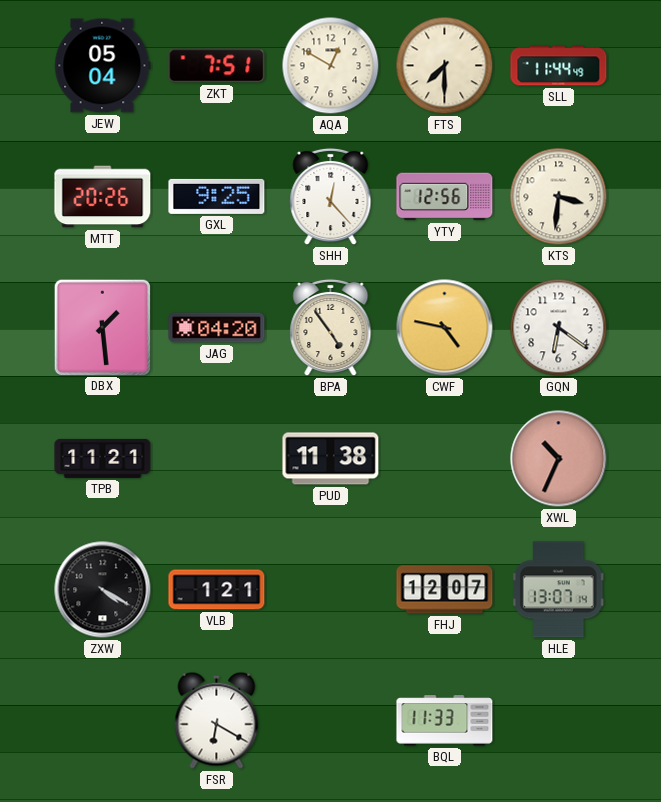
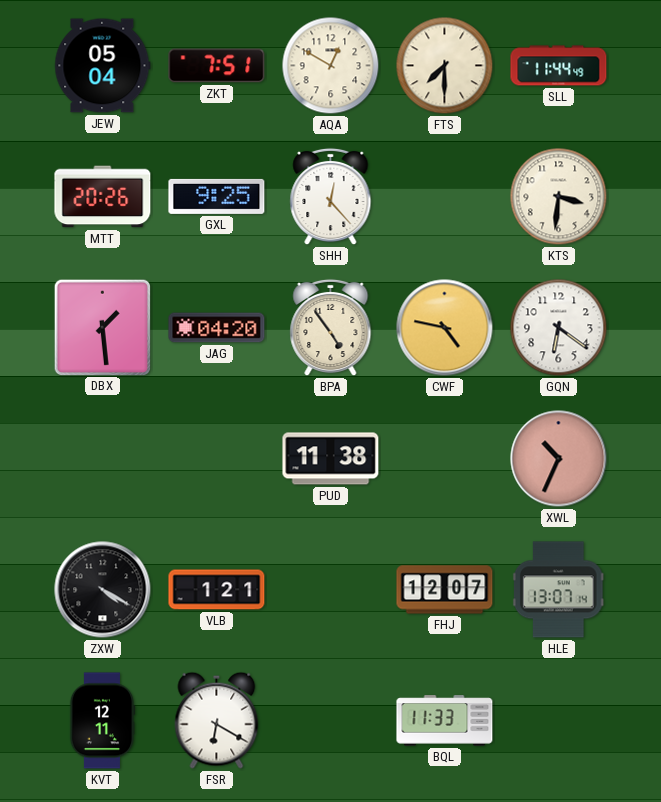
YTY: 12:56 -> none
TPB: 11:21 -> none
KVT: none -> 12:11
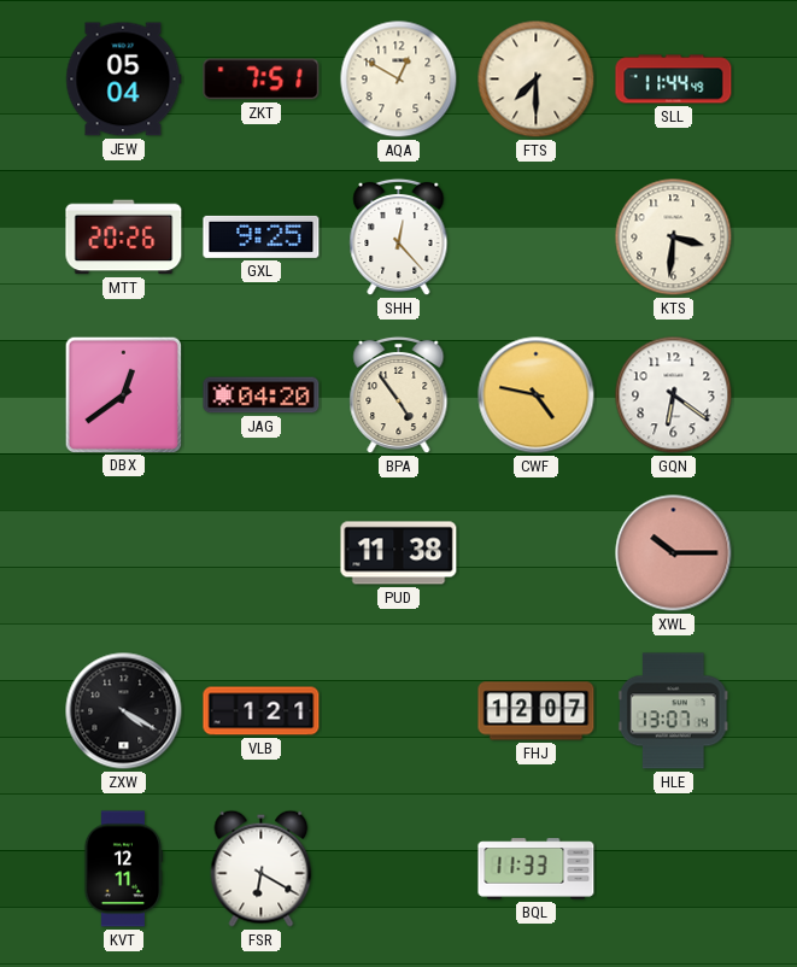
DBX: 1:29 -> 12:39
XWL: 10:34 -> 10:15
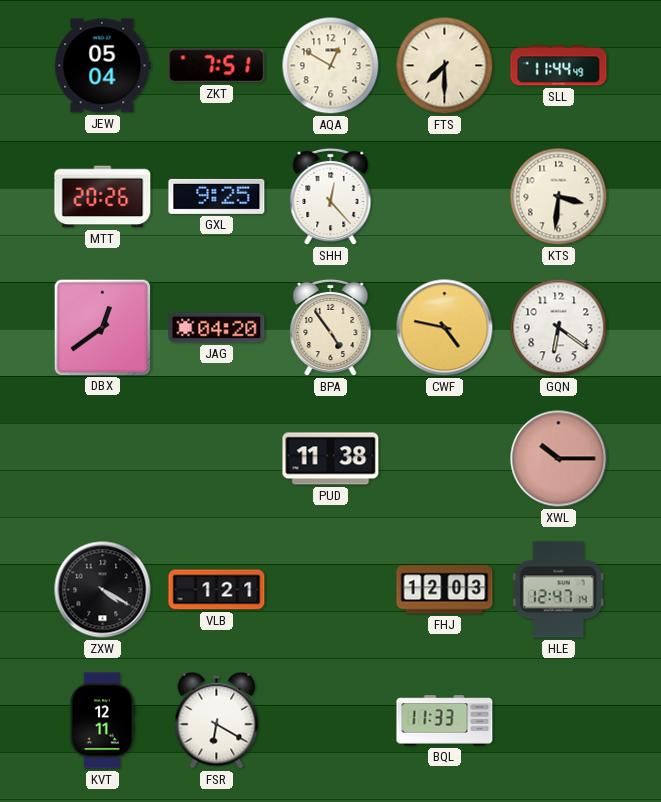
FHJ: 12:07 -> 12:03
HLE: 13:07 -> 12:47
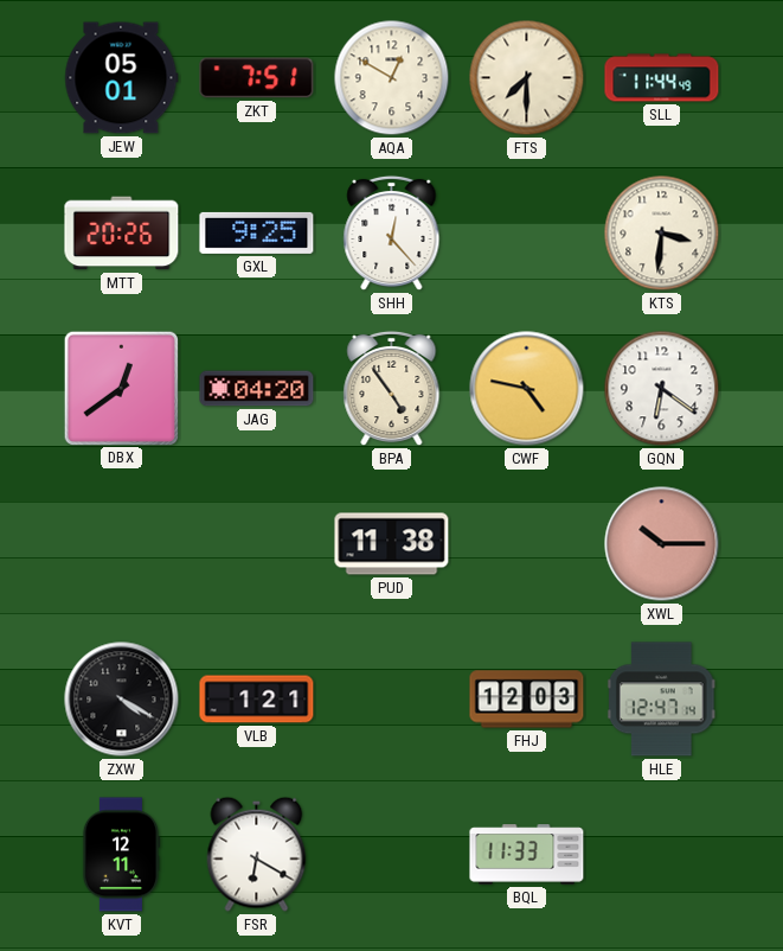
JEW: 05:04 -> 05:01
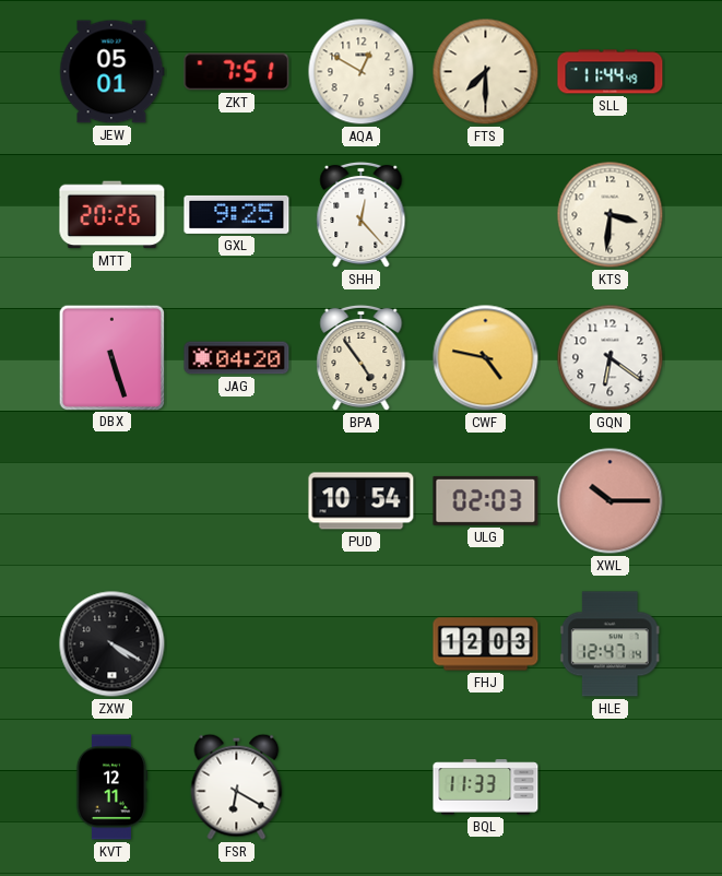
DBX: 12:39 -> 5:27
PUD: 11:38 -> 10:54
ULG: none -> 02:03
VLB: 1:21 -> none
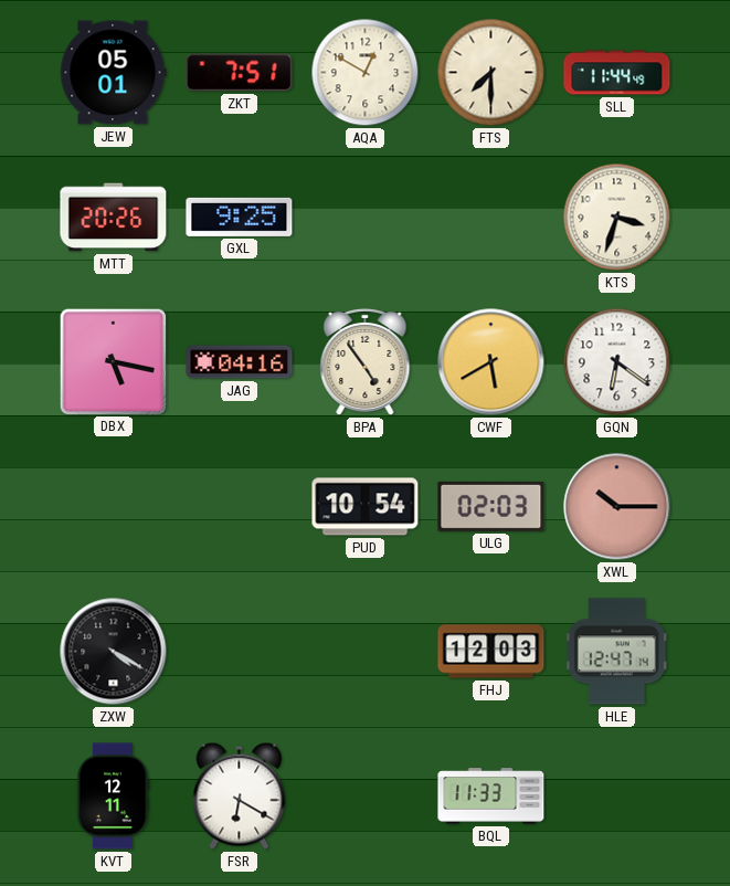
SHH: 12:23 -> none
KTS: 3:31 -> 3:33
DBX: 5:27 -> 5:17
JAG: 04:20 -> 04:16
CWF: 4:47 -> 5:40
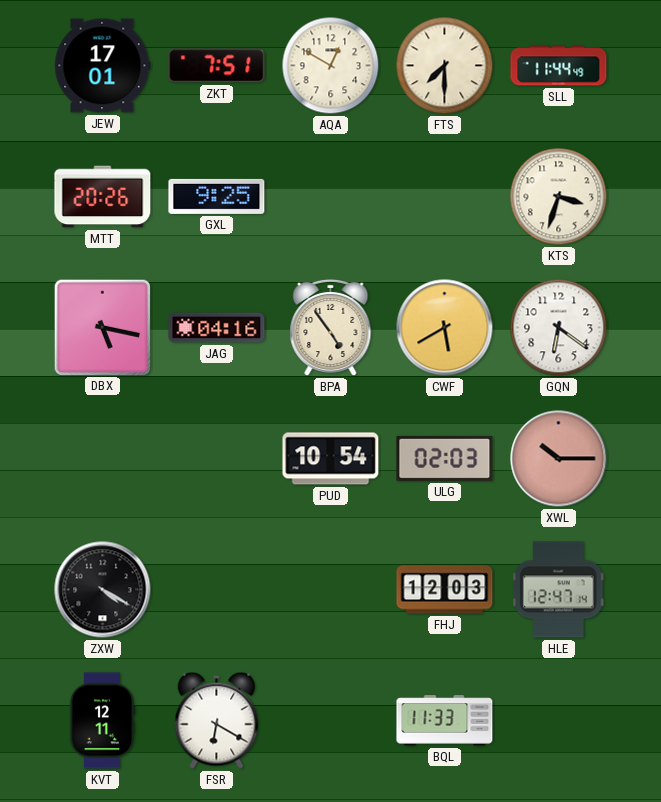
JEW: 05:01 -> 17:01
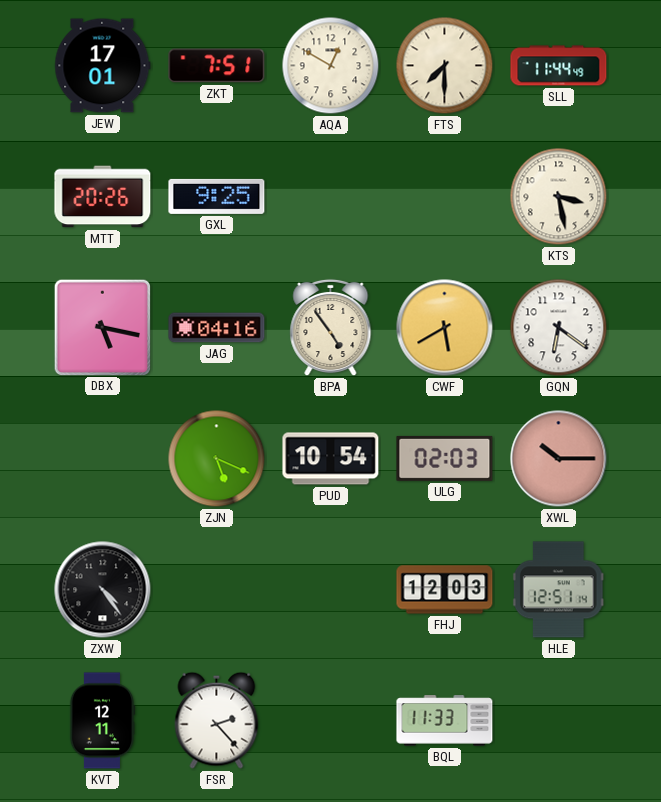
KTS: 3:33 -> 3:28
ZJN: none -> 5:19
ZXW: 4:20 -> 4:24
HLE: 12:47 -> 12:51
FSR: 6:20 -> 2:23
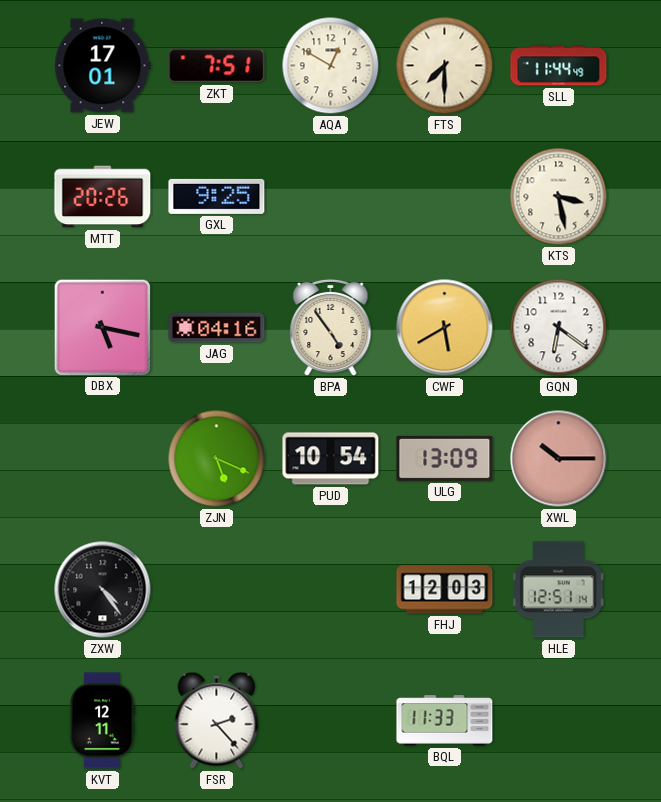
ULG: 02:03 -> 13:09
